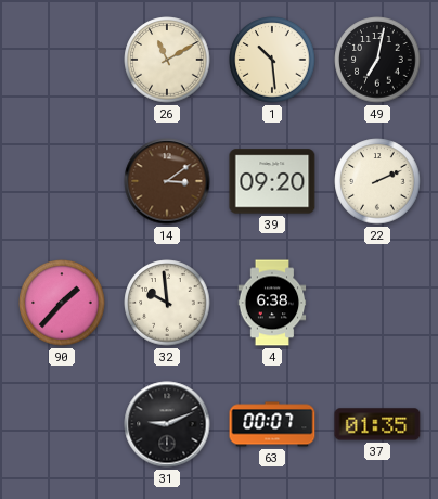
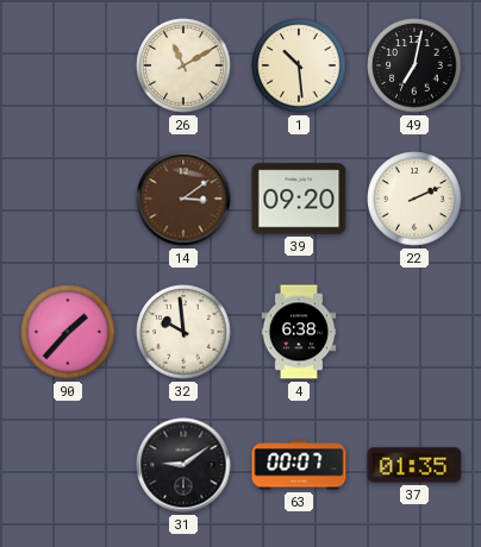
31: 9:11 -> 9:09
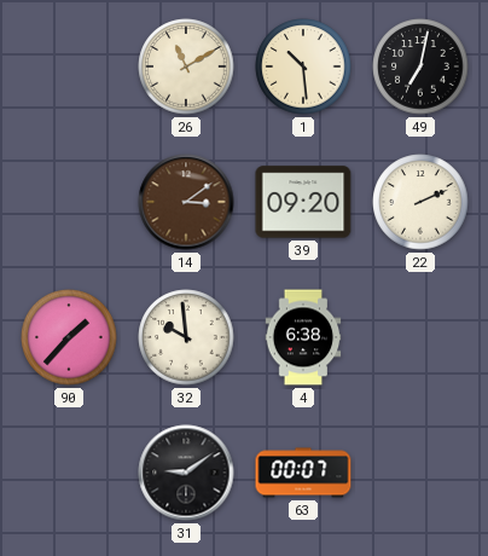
37: 01:35 -> none
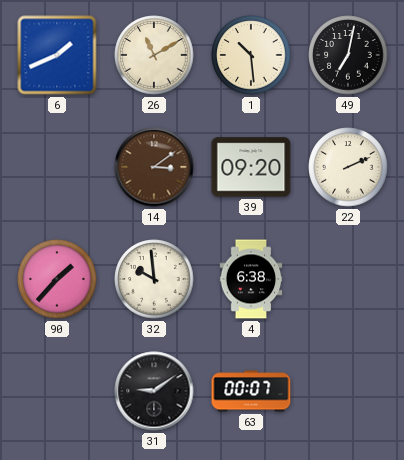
6: none -> 1:41
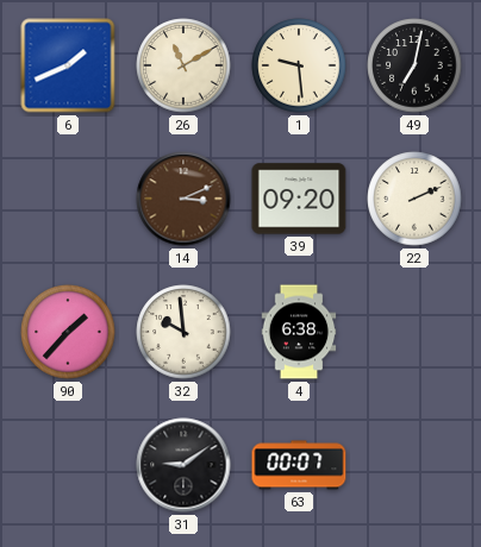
1: 10:29 -> 9:29
14: 3:09 -> 3:11
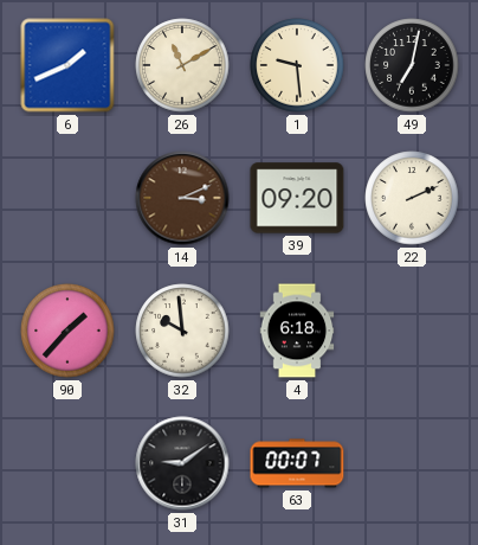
4: 6:38 -> 6:18
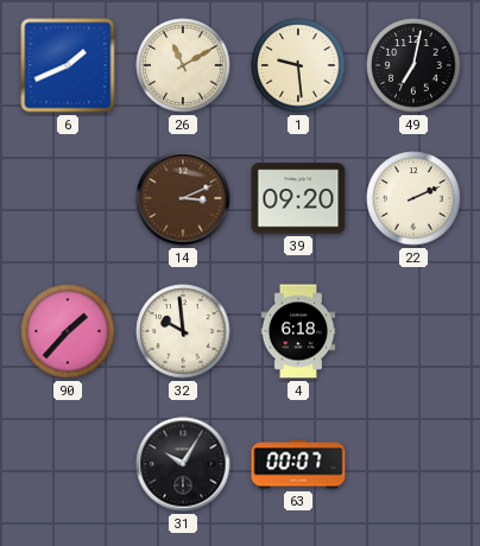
31: 9:09 -> 10:05
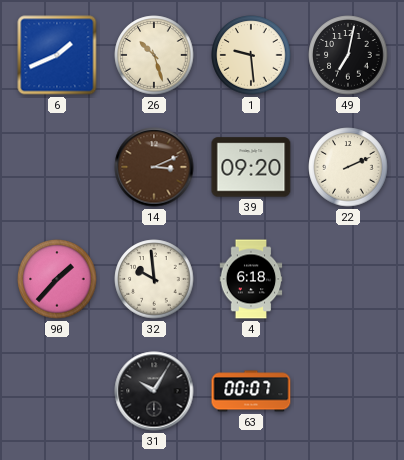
26: 11:10 -> 10:27
